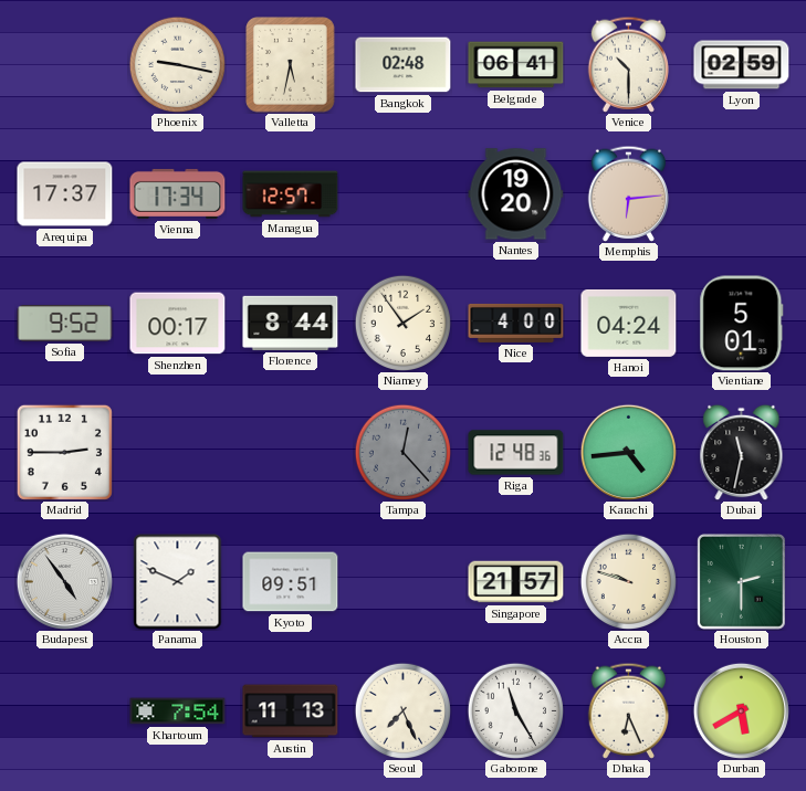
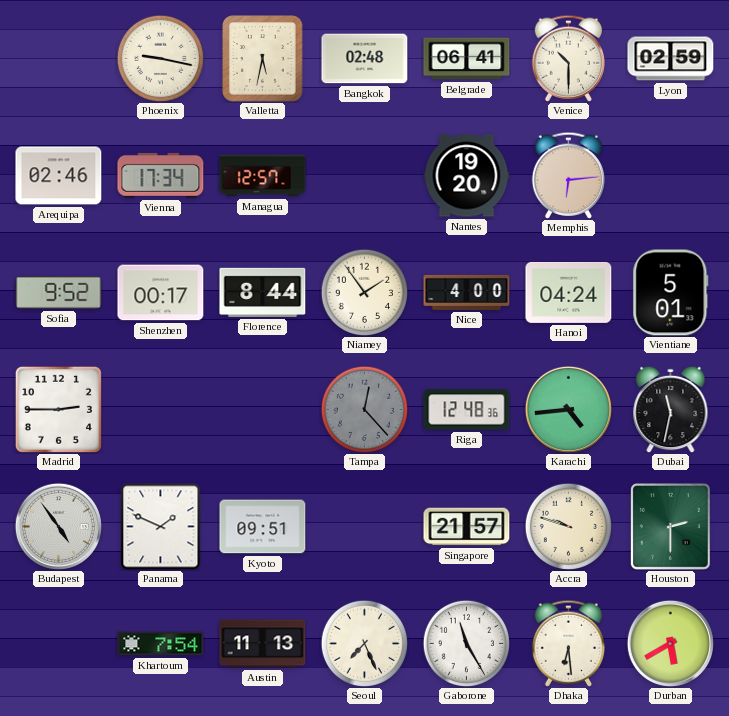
Arequipa: 17:37 -> 02:46
Dhaka: 6:26 -> 6:29
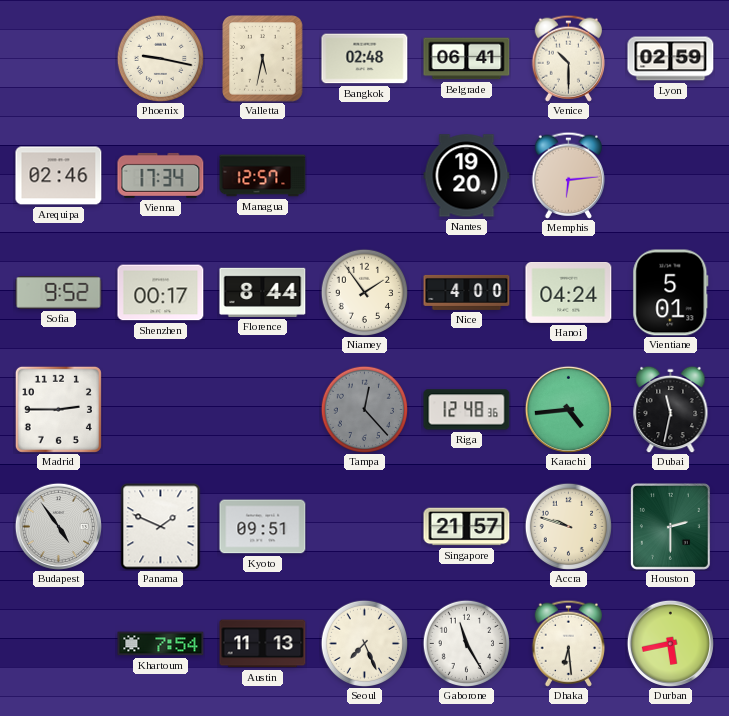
Durban: 5:40 -> 5:43
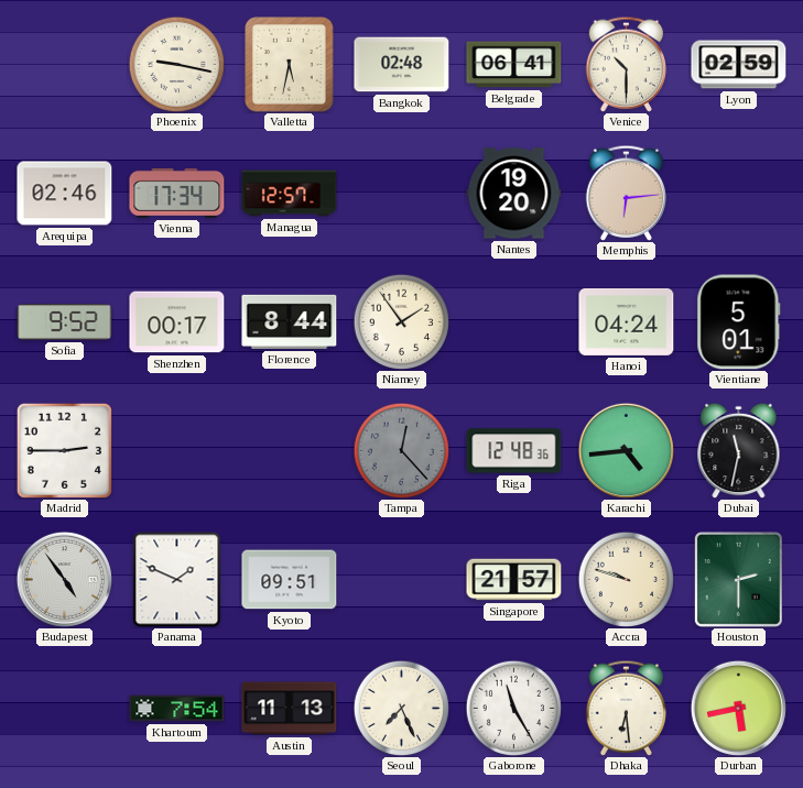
Nice: 4:00 -> none
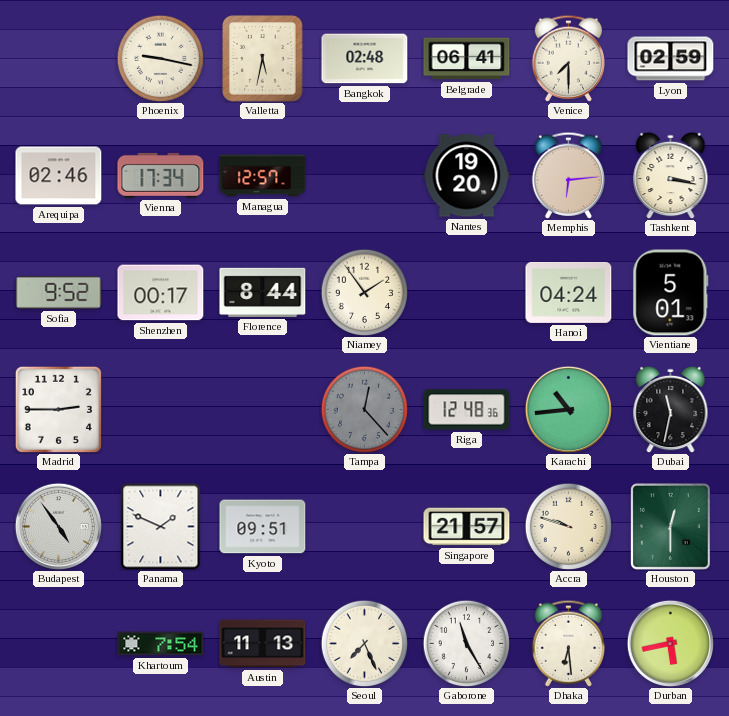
Venice: 10:30 -> 7:30
Tashkent: none -> 3:17
Karachi: 4:44 -> 10:44
Houston: 2:30 -> 12:30
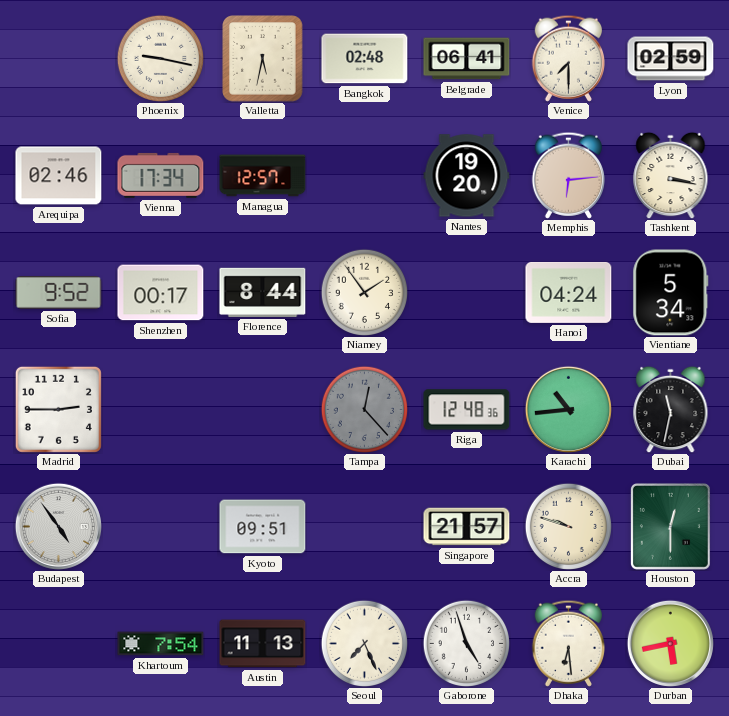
Vientiane: 5:01 -> 5:34
Panama: 1:49 -> none
Gaborone: 11:25 -> 4:57
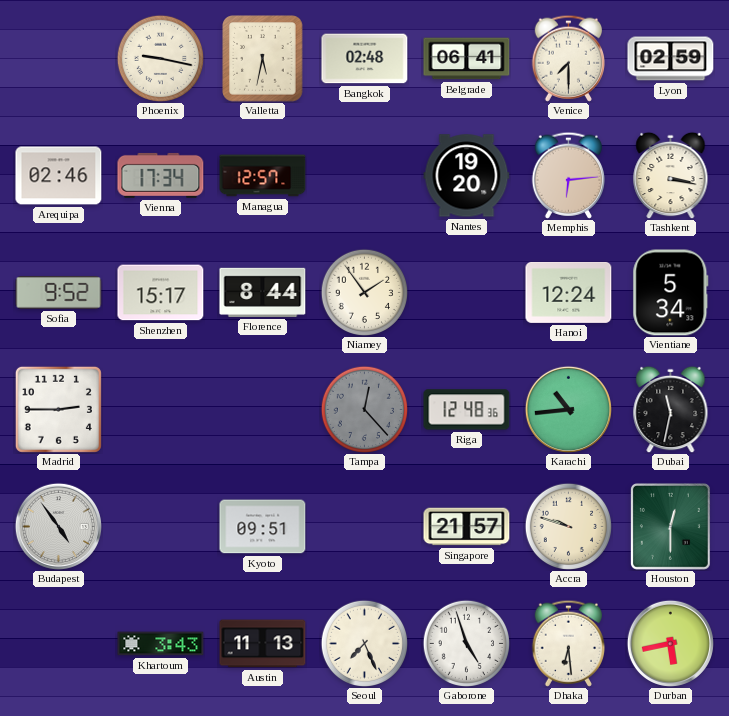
Shenzhen: 00:17 -> 15:17
Hanoi: 04:24 -> 12:24
Khartoum: 7:54 -> 3:43
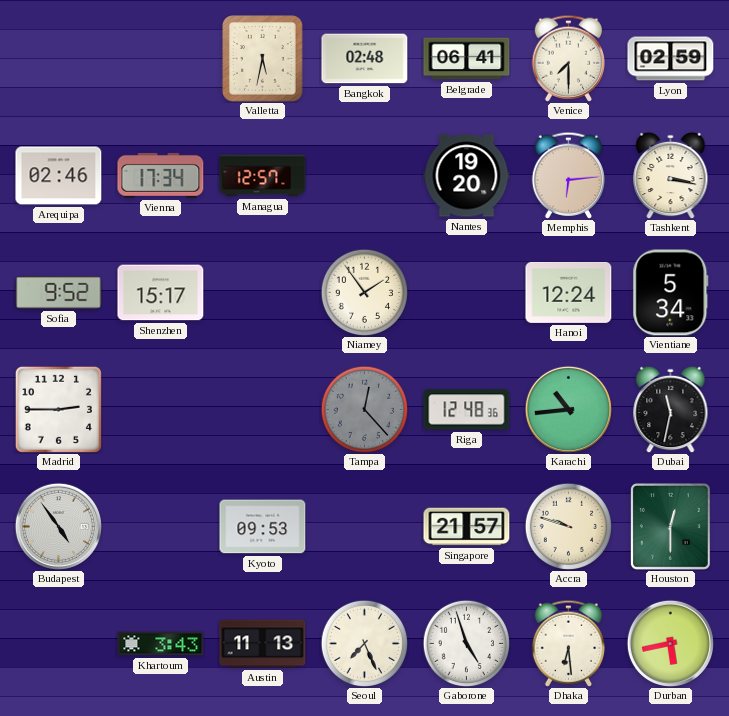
Phoenix: 9:17 -> none
Florence: 8:44 -> none
Kyoto: 09:51 -> 09:53
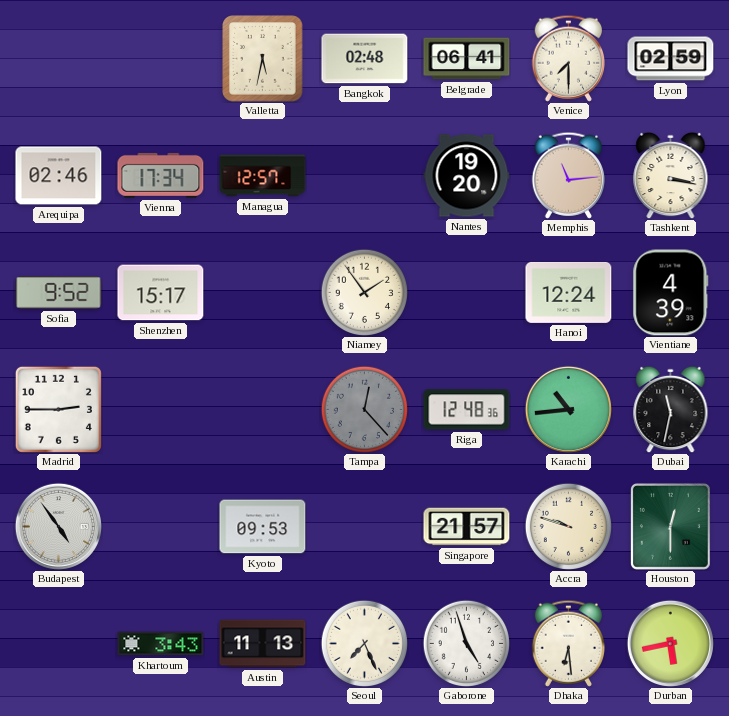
Memphis: 6:14 -> 11:14
Vientiane: 5:34 -> 4:39
